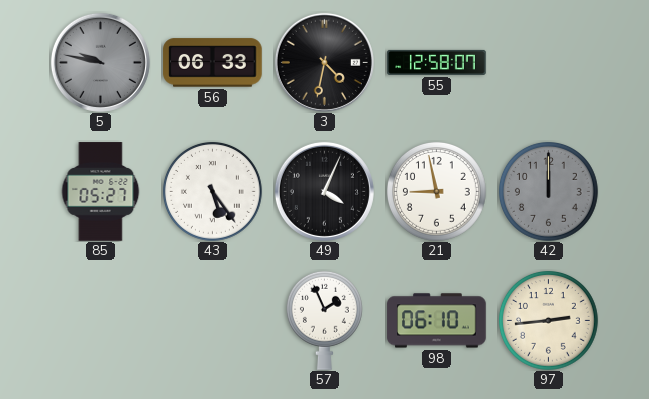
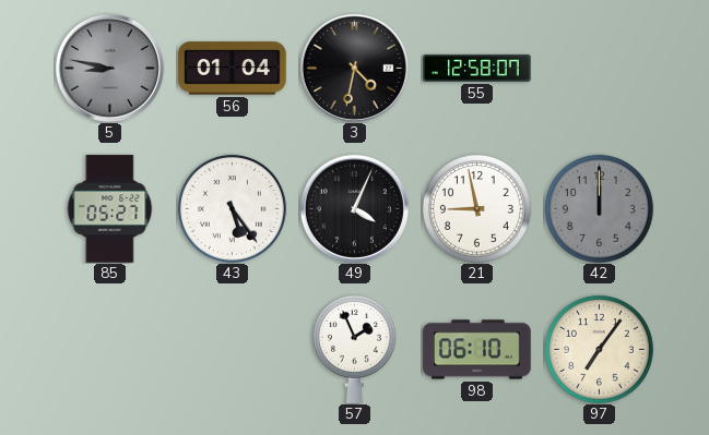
5: 9:47 -> 8:47
56: 06:33 -> 01:04
97: 2:44 -> 7:06
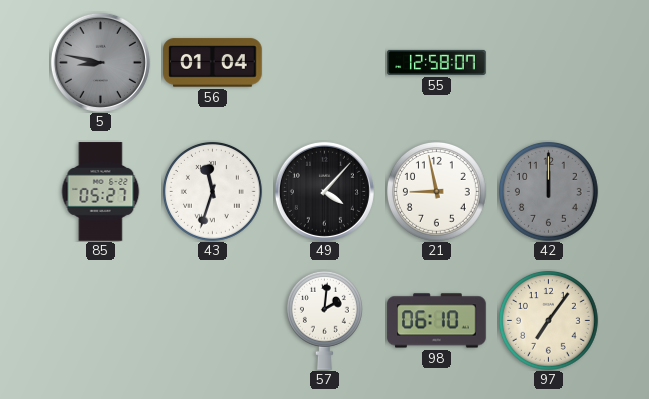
3: 4:32 -> none
43: 5:24 -> 11:33
49: 4:04 -> 4:07
57: 1:56 -> 2:01
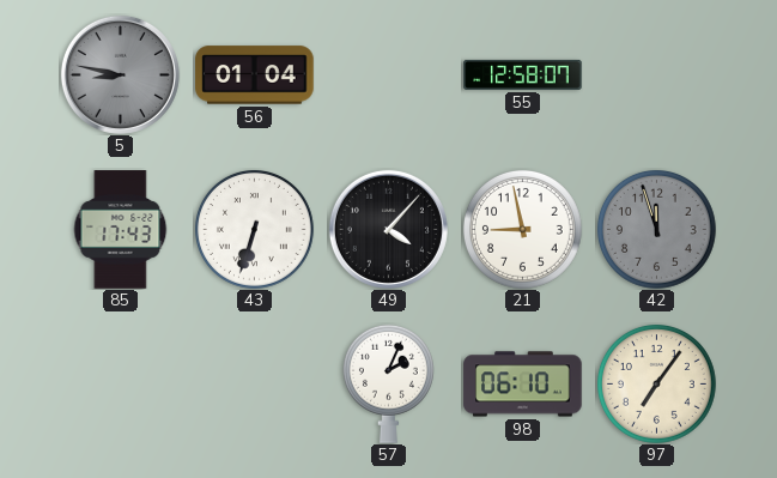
85: 05:27 -> 17:43
43: 11:33 -> 6:33
42: 12:00 -> 11:57
57: 2:01 -> 2:04
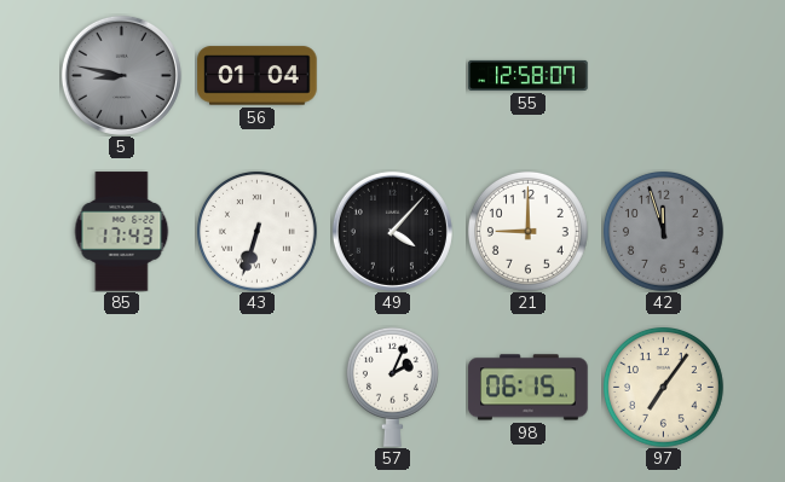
21: 8:58 -> 9:00
98: 06:10 -> 06:15
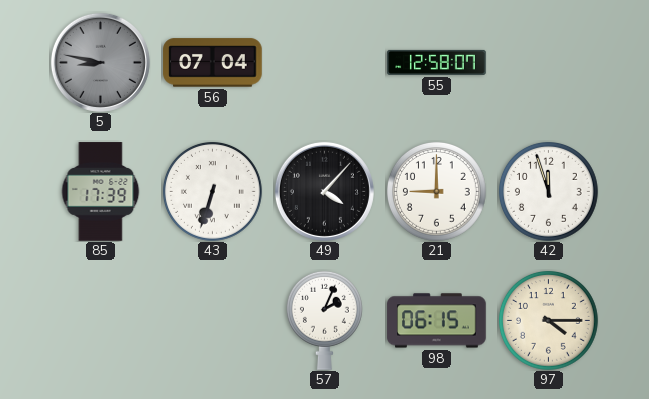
56: 01:04 -> 07:04
85: 17:43 -> 17:39
42 dial: grey -> white
97: 7:06 -> 4:15
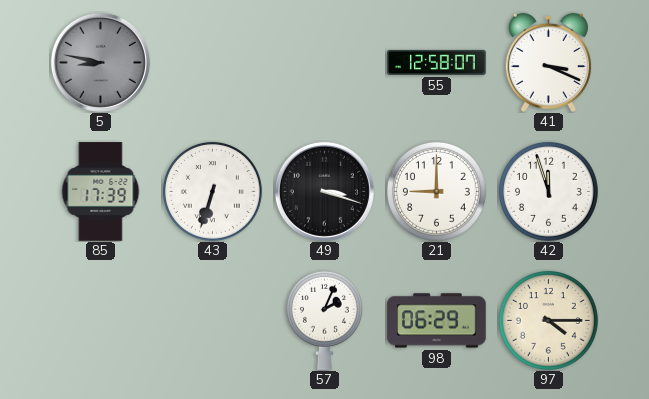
56: 07:04 -> none
41: none -> 3:19
49: 4:07 -> 3:18
98: 06:15 -> 06:29
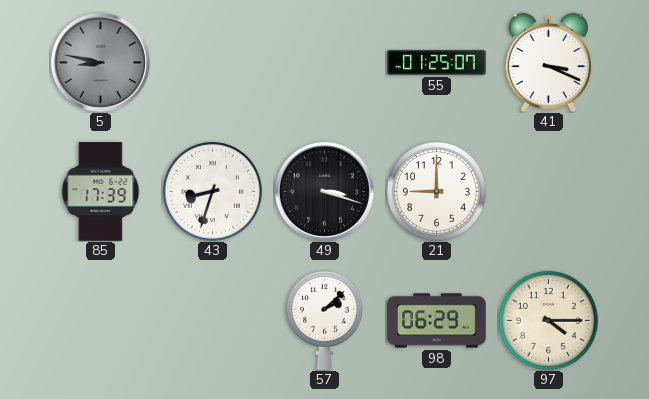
55: 12:58 -> 01:25
43: 6:33 -> 8:33
42: 11:57 -> none
57: 2:04 -> 2:08
